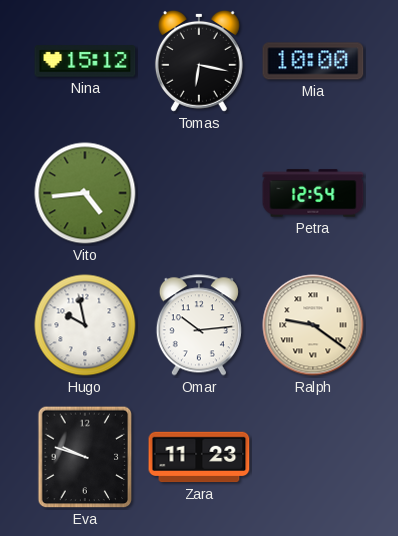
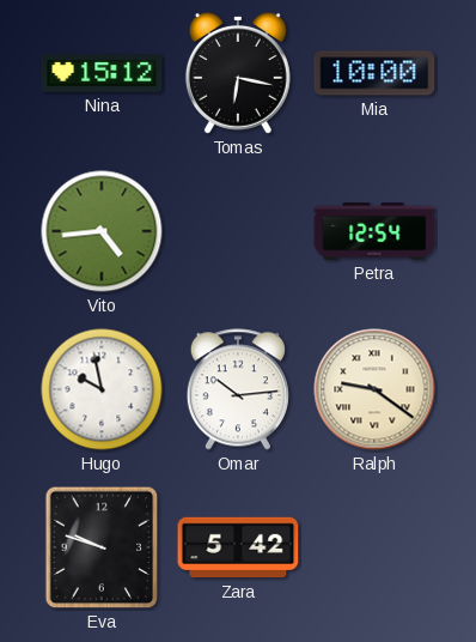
Zara: 11:23 -> 5:42
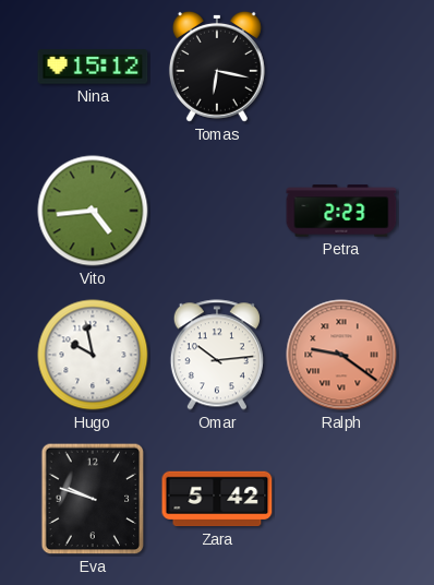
Mia: 10:00 -> none
Petra: 12:54 -> 2:23
Ralph dial: cream -> salmon
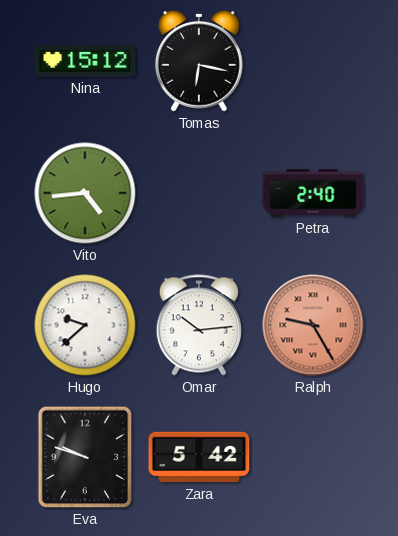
Petra: 2:23 -> 2:40
Hugo: 9:58 -> 9:38
Ralph: 9:21 -> 9:25
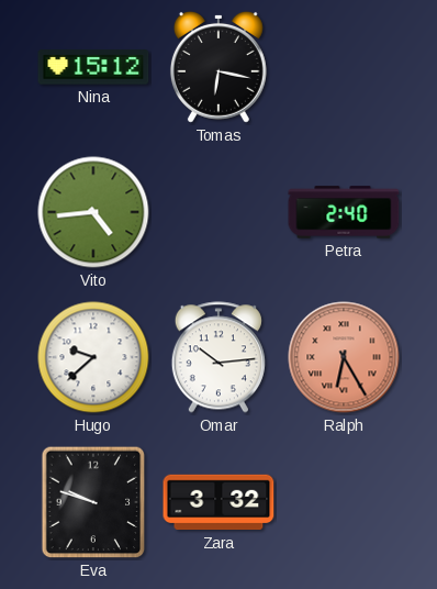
Ralph: 9:25 -> 6:25
Zara: 5:42 -> 3:32
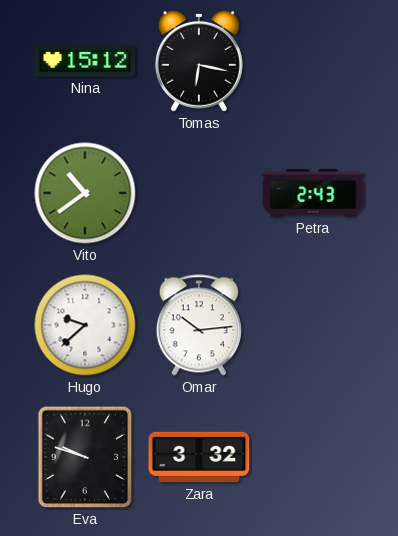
Vito: 4:44 -> 10:39
Petra: 2:40 -> 2:43
Ralph: 6:25 -> none
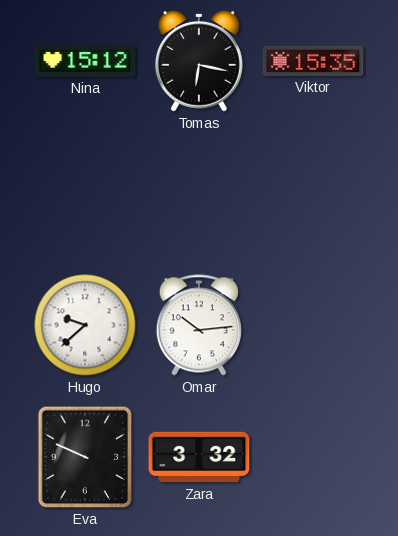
Viktor: none -> 15:35
Vito: 10:39 -> none
Petra: 2:43 -> none
Eva: 9:48 -> 9:49
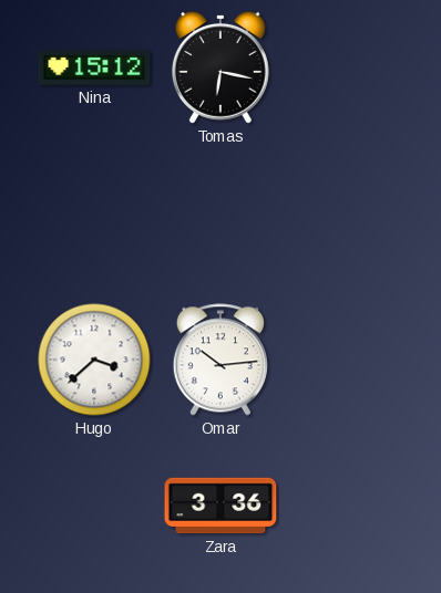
Viktor: 15:35 -> none
Hugo: 9:38 -> 3:38
Eva: 9:49 -> none
Zara: 3:32 -> 3:36
